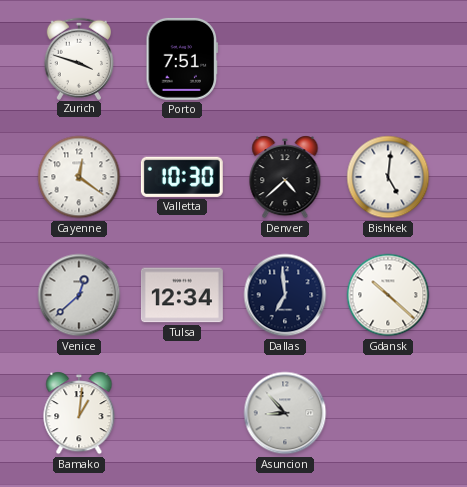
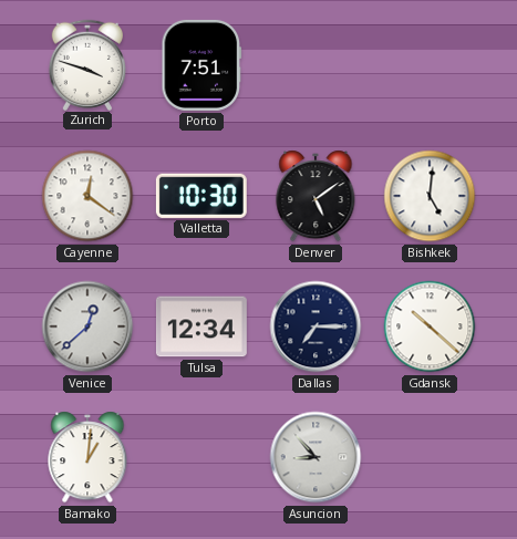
Denver: 4:38 -> 5:09
Dallas: 6:59 -> 7:15
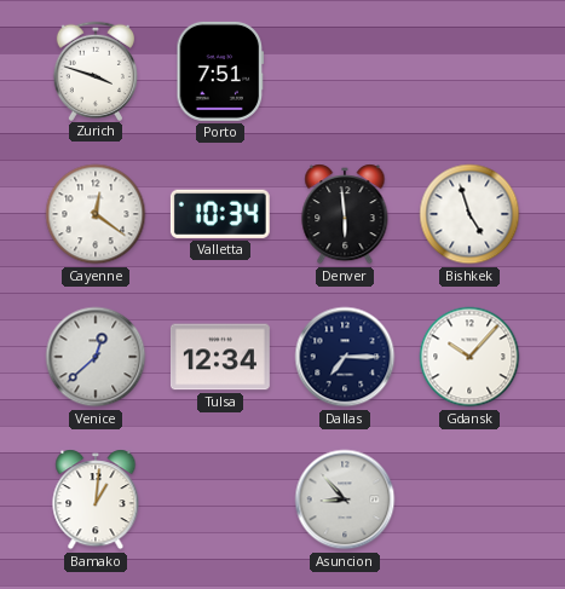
Valletta: 10:30 -> 10:34
Denver: 5:09 -> 5:59
Bishkek: 5:01 -> 4:57
Gdansk: 10:22 -> 10:07
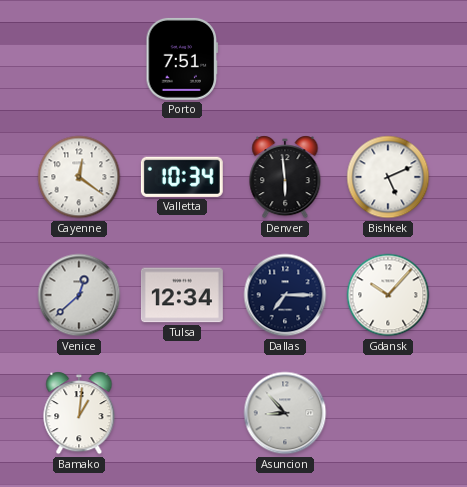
Zurich: 3:48 -> none
Bishkek: 4:57 -> 5:11
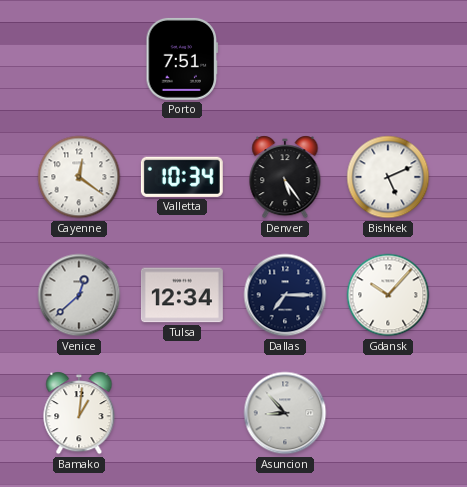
Denver: 5:59 -> 5:24
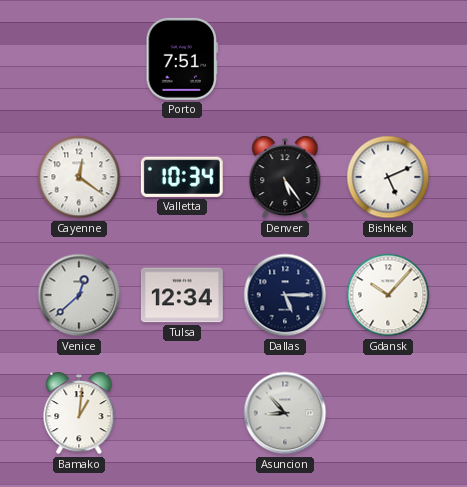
Dallas: 7:15 -> 5:15
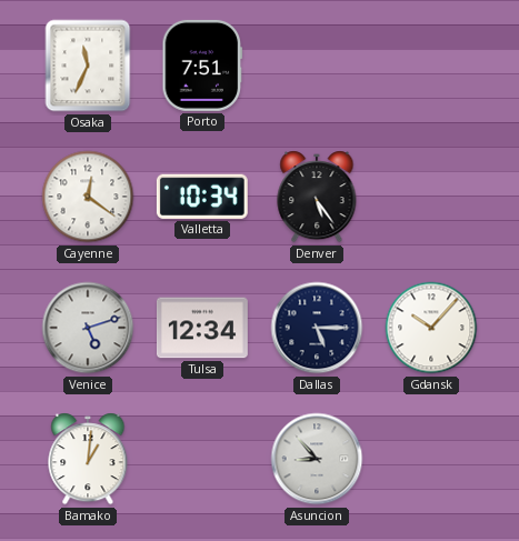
Osaka: none -> 11:34
Bishkek: 5:11 -> none
Venice: 12:38 -> 5:12
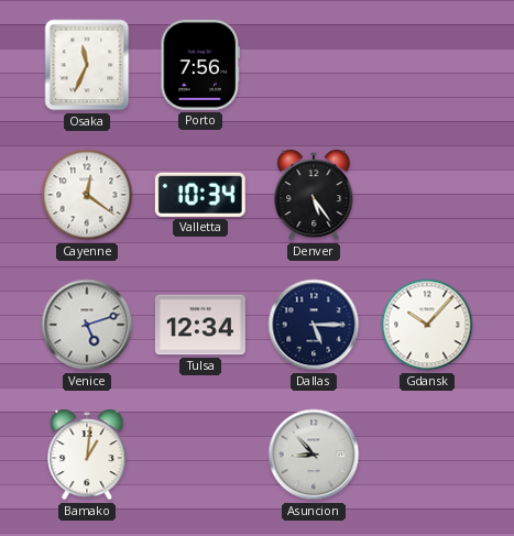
Porto: 7:51 -> 7:56
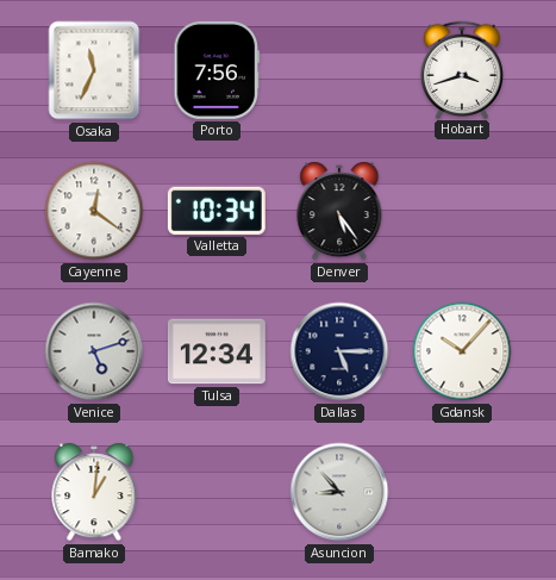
Hobart: none -> 3:42
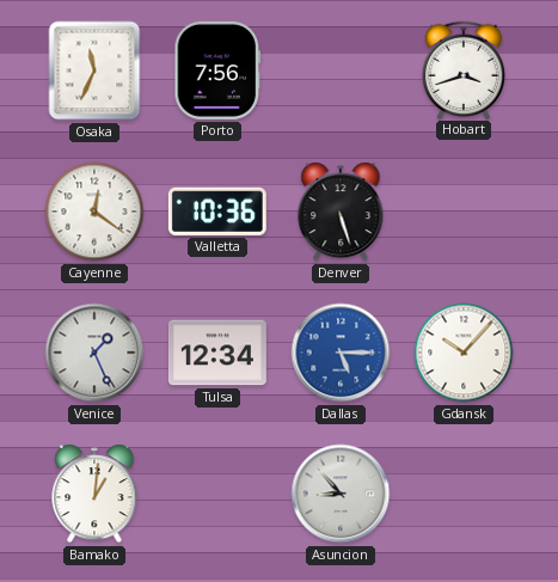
Valletta: 10:34 -> 10:36
Denver: 5:24 -> 5:27
Venice: 5:12 -> 1:26
Dallas dial: navy -> blue
